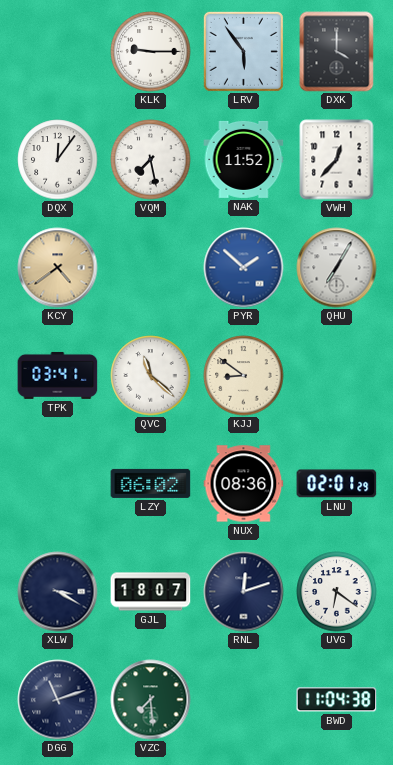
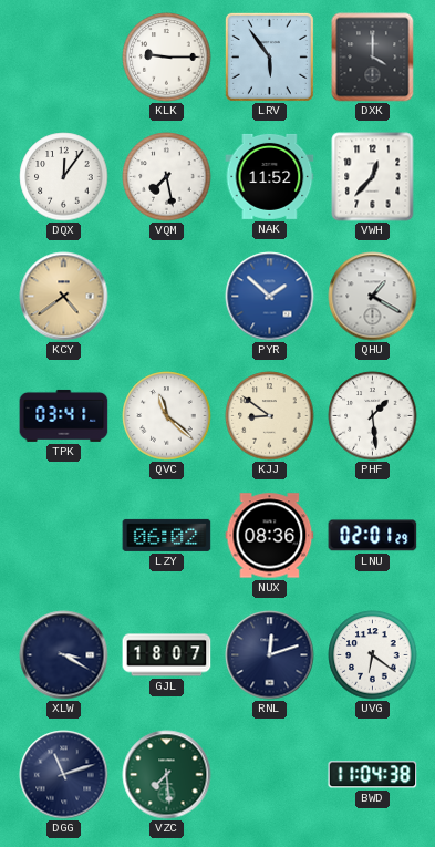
QHU: 7:05 -> 1:20
PHF: none -> 1:29
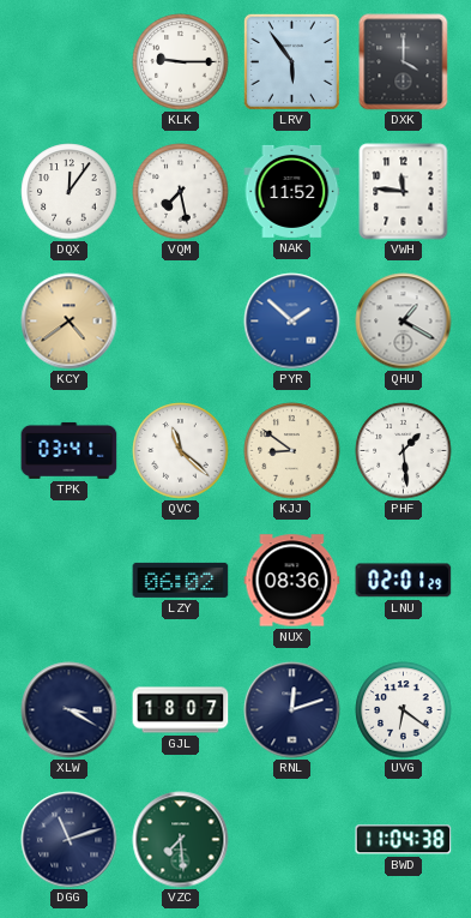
VWH: 12:37 -> 11:46
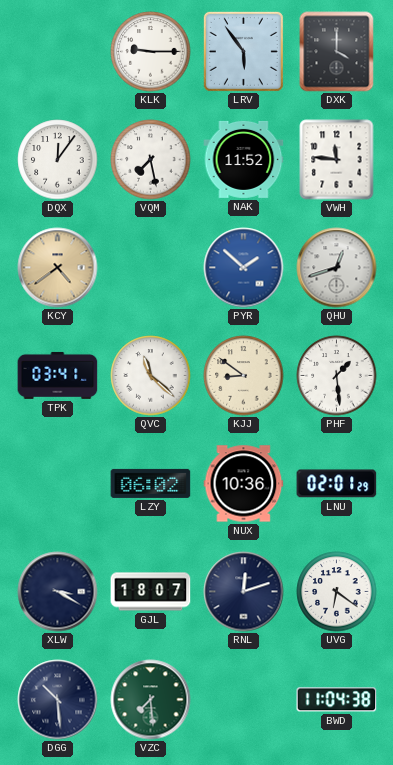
QHU: 1:20 -> 12:42
NUX: 08:36 -> 10:36
DGG: 11:12 -> 10:29
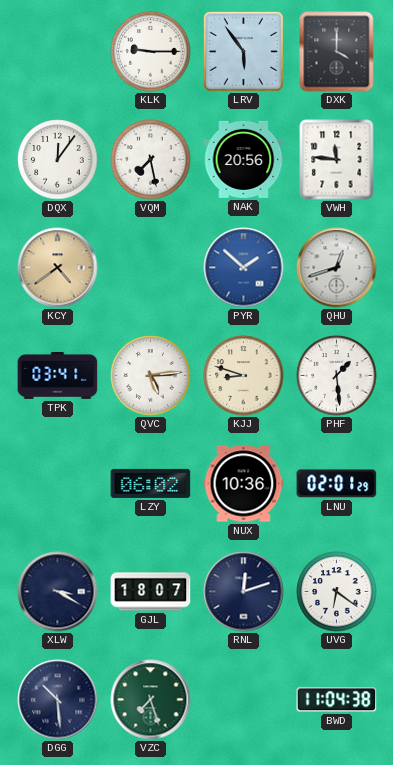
NAK: 11:52 -> 20:56
QVC: 11:22 -> 5:14
KJJ: 8:51 -> 8:48
VZC: 7:29 -> 7:27
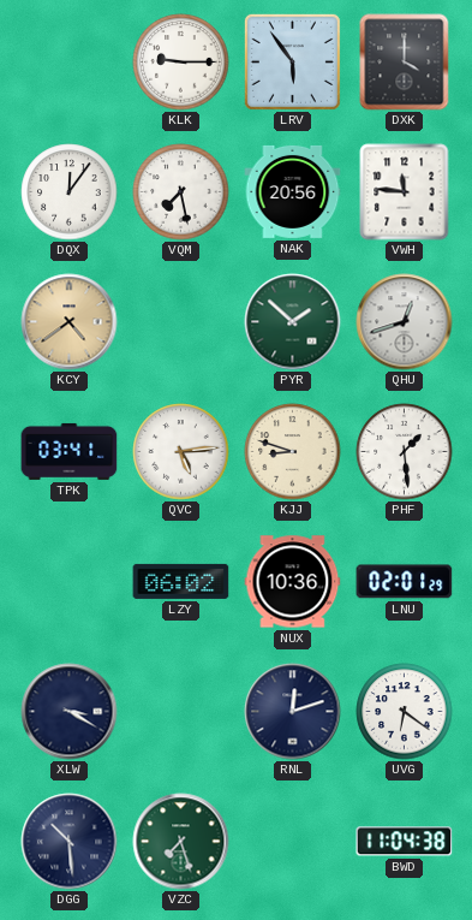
PYR dial: blue -> green
GJL: 18:07 -> none
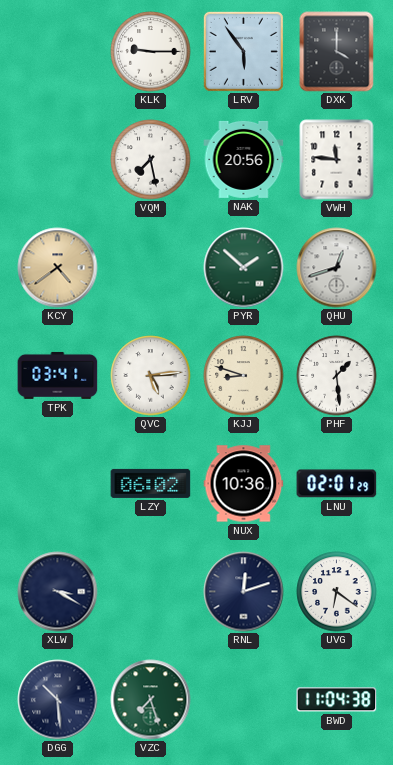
DQX: 12:06 -> none
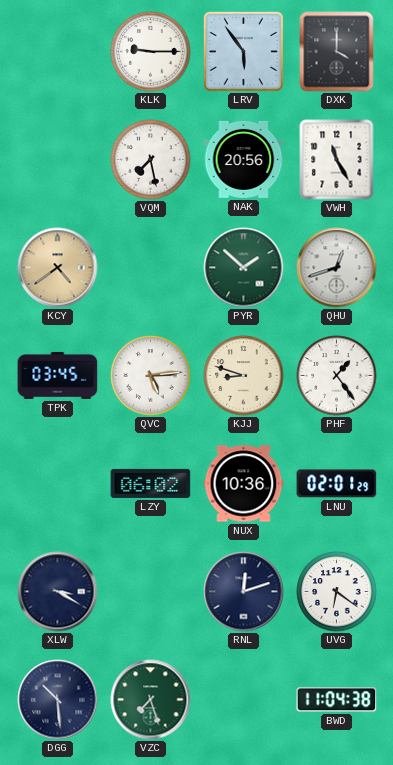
VWH: 11:46 -> 11:25
TPK: 03:41 -> 03:45
PHF: 1:29 -> 1:24
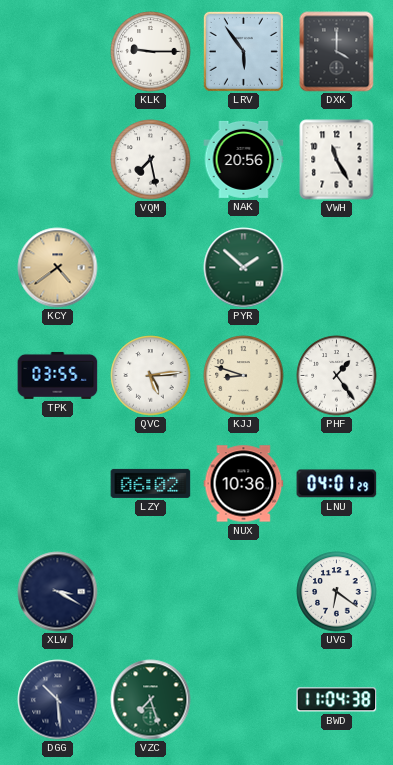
QHU: 12:42 -> none
TPK: 03:45 -> 03:55
LNU: 02:01 -> 04:01
RNL: 12:12 -> none
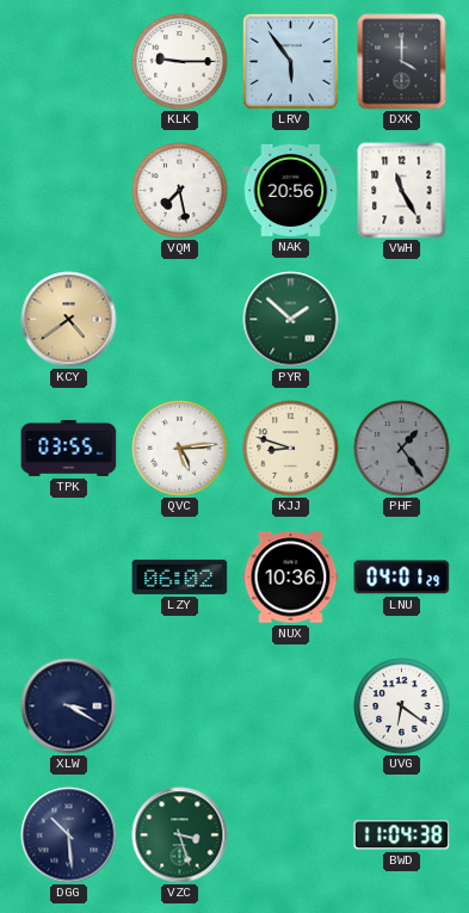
PHF dial: white -> grey
VZC: 7:27 -> 3:27
